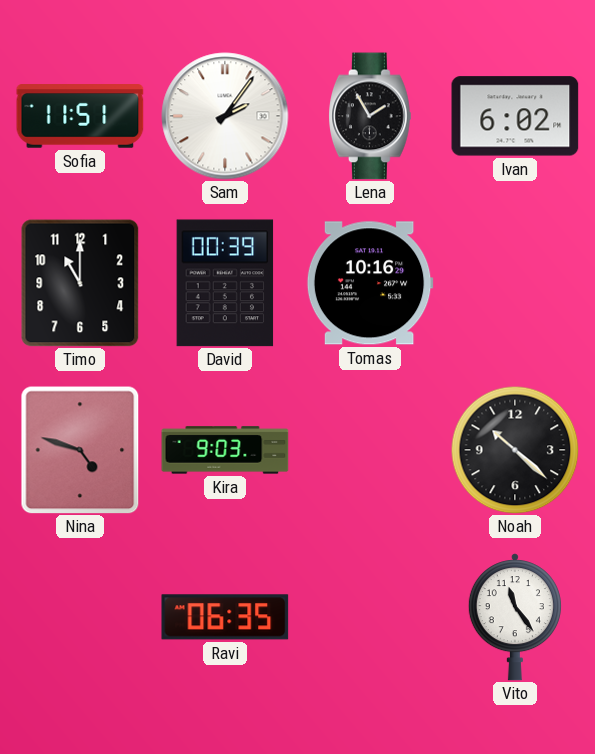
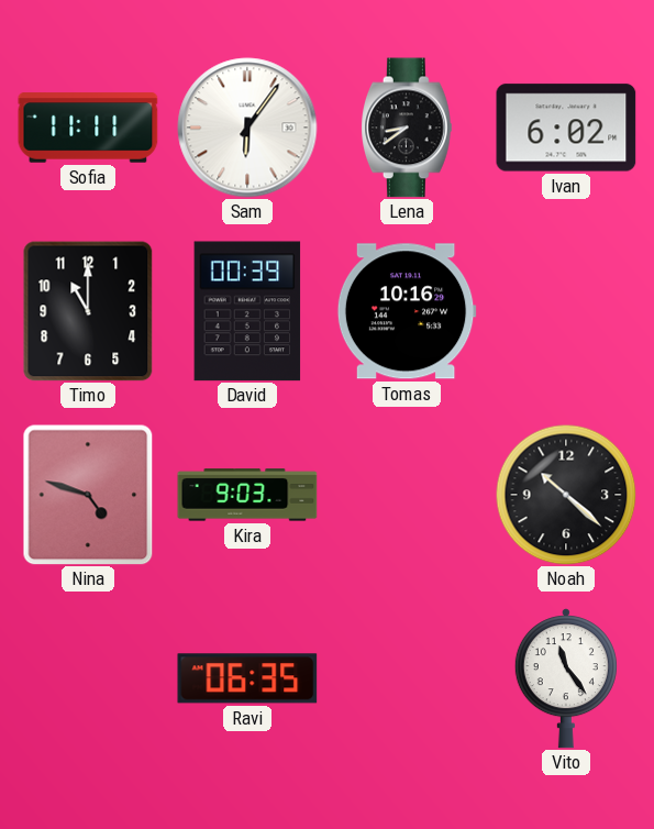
Sofia: 11:51 -> 11:11
Sam: 2:06 -> 6:06
Lena: 1:55 -> 8:39
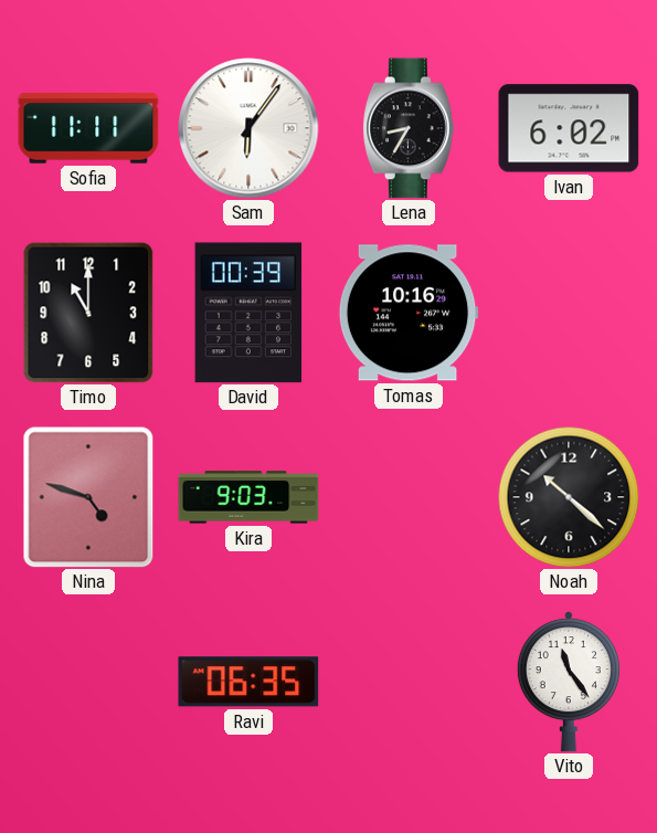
Lena: 8:39 -> 8:35
